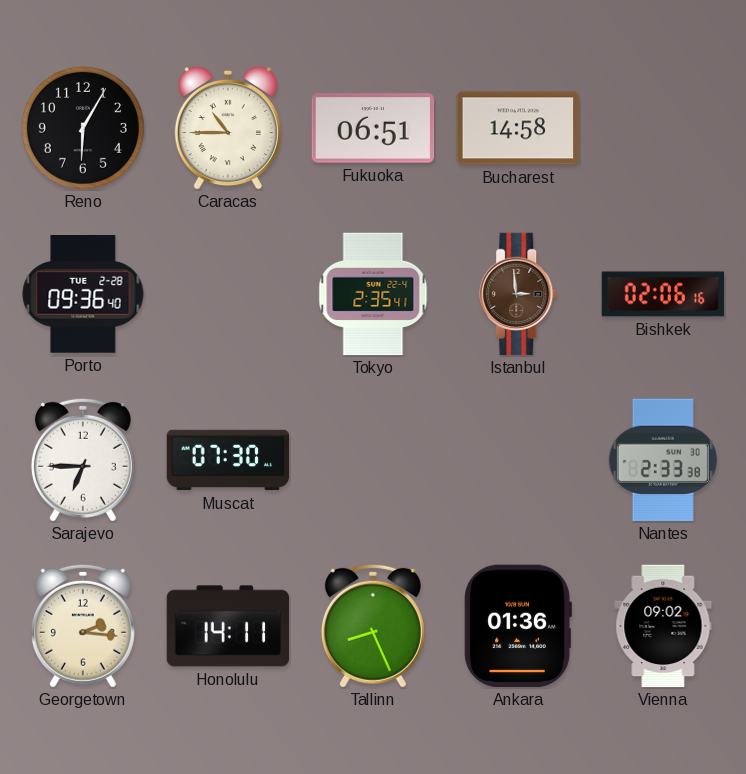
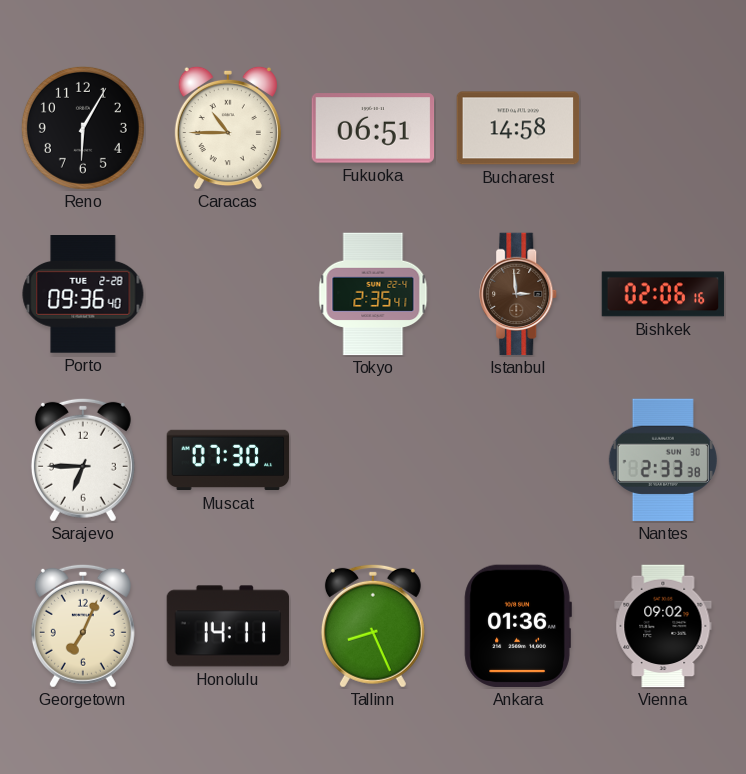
Georgetown: 2:16 -> 7:04
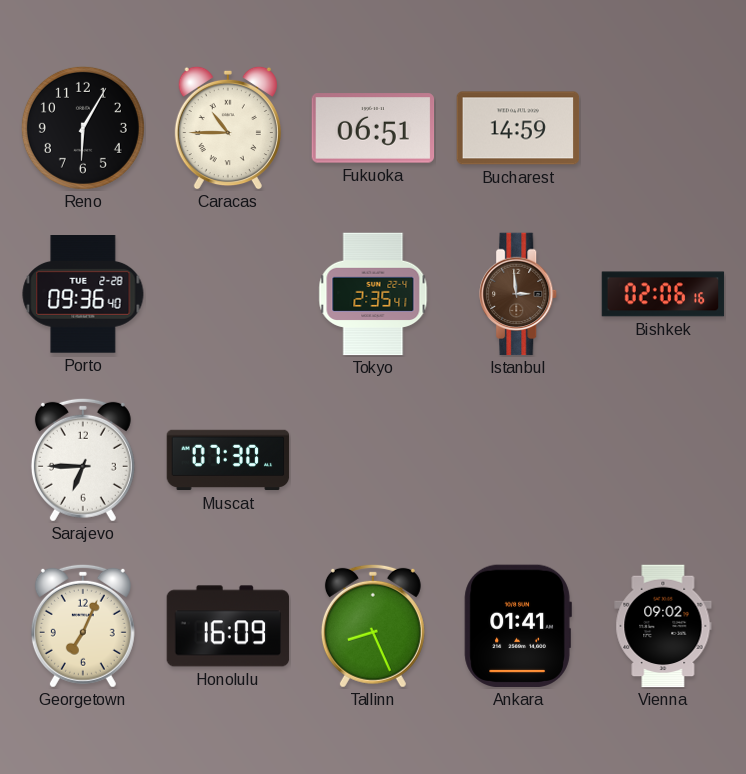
Bucharest: 14:58 -> 14:59
Nantes: 2:33 -> none
Honolulu: 14:11 -> 16:09
Ankara: 01:36 -> 01:41
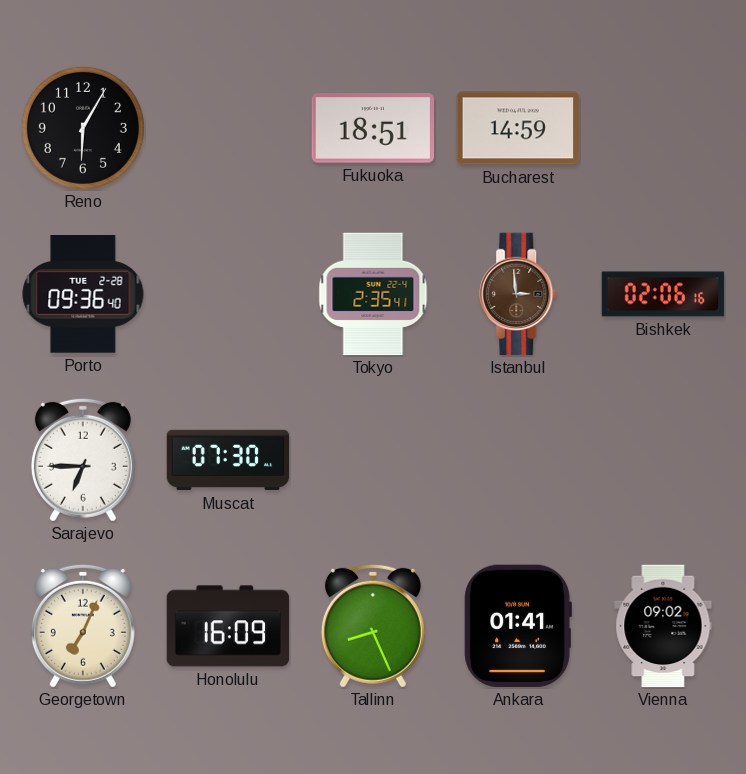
Caracas: 10:45 -> none
Fukuoka: 06:51 -> 18:51
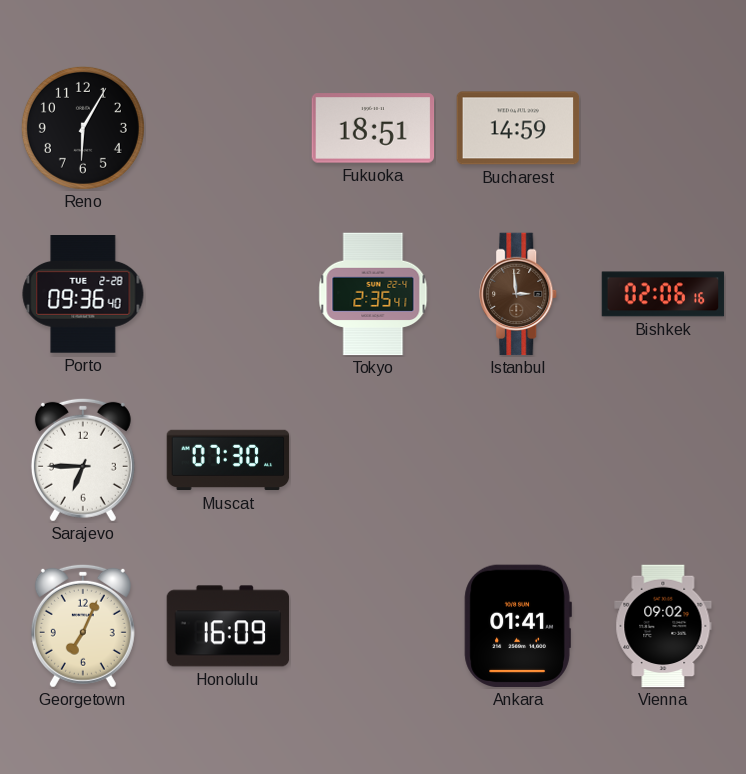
Tallinn: 8:26 -> none
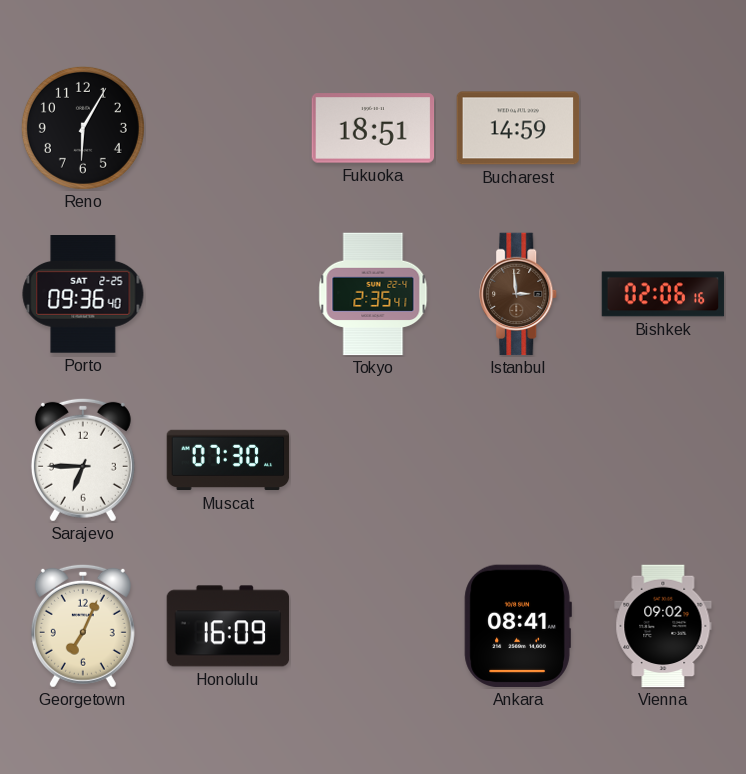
Porto date: TUE 2-28 -> SAT 2-25
Ankara: 01:41 -> 08:41
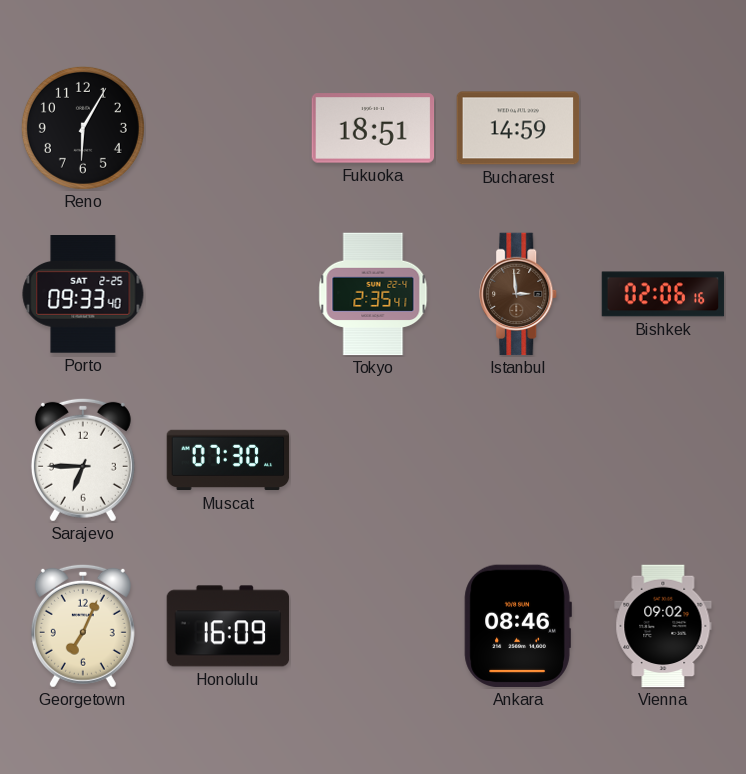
Porto: 09:36 -> 09:33
Ankara: 08:41 -> 08:46
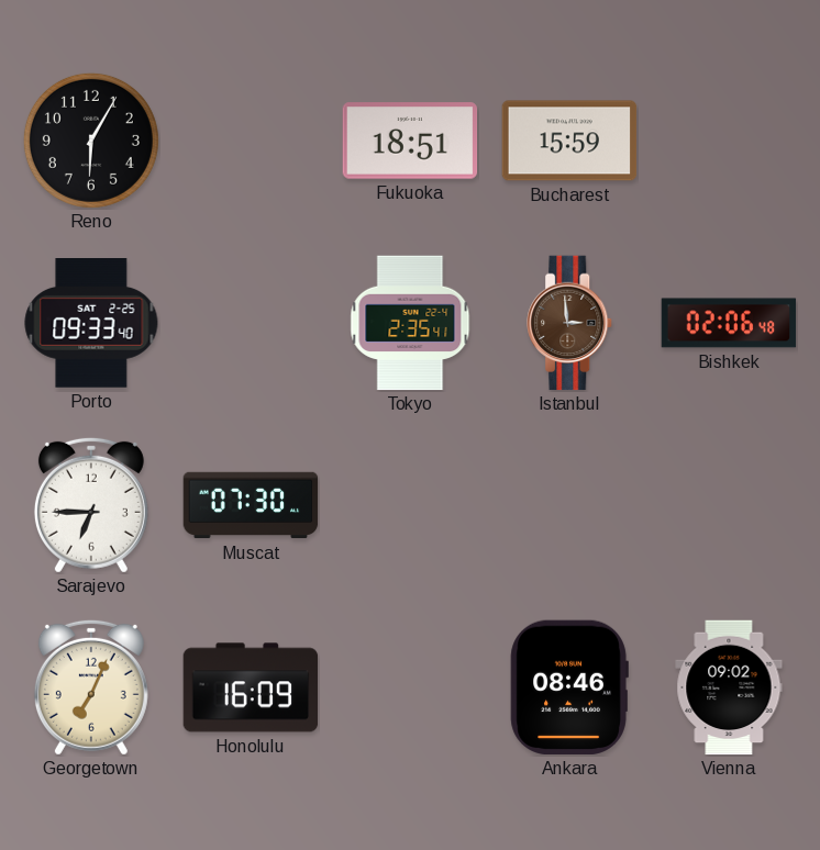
Bucharest: 14:59 -> 15:59
Bishkek: 02:06:16 -> 02:06:48
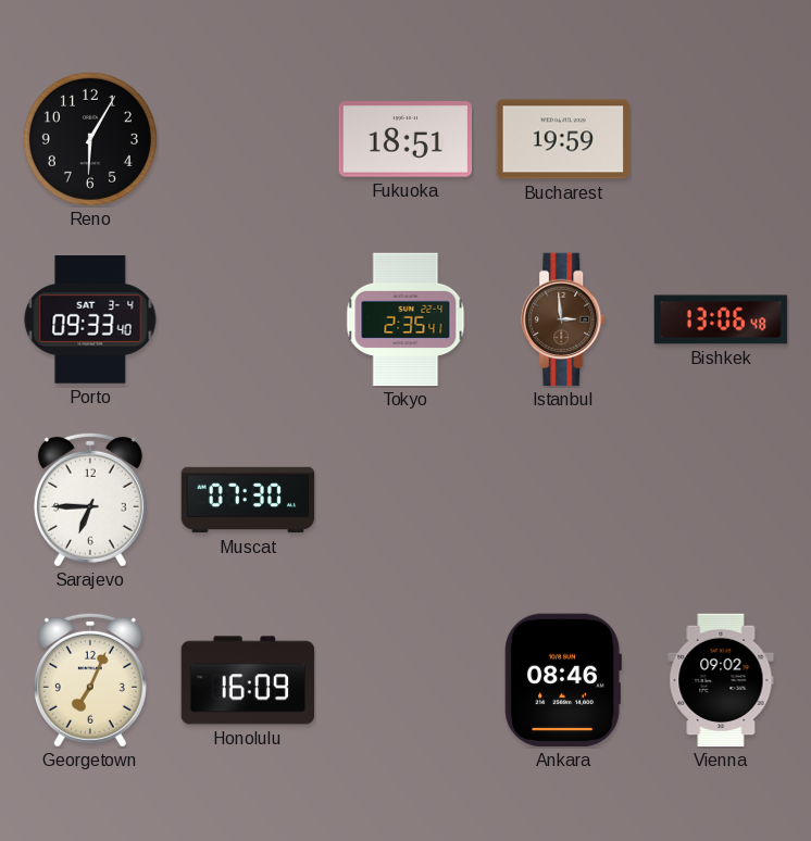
Bucharest: 15:59 -> 19:59
Porto date: SAT 2-25 -> SAT 3-4
Bishkek: 02:06 -> 13:06
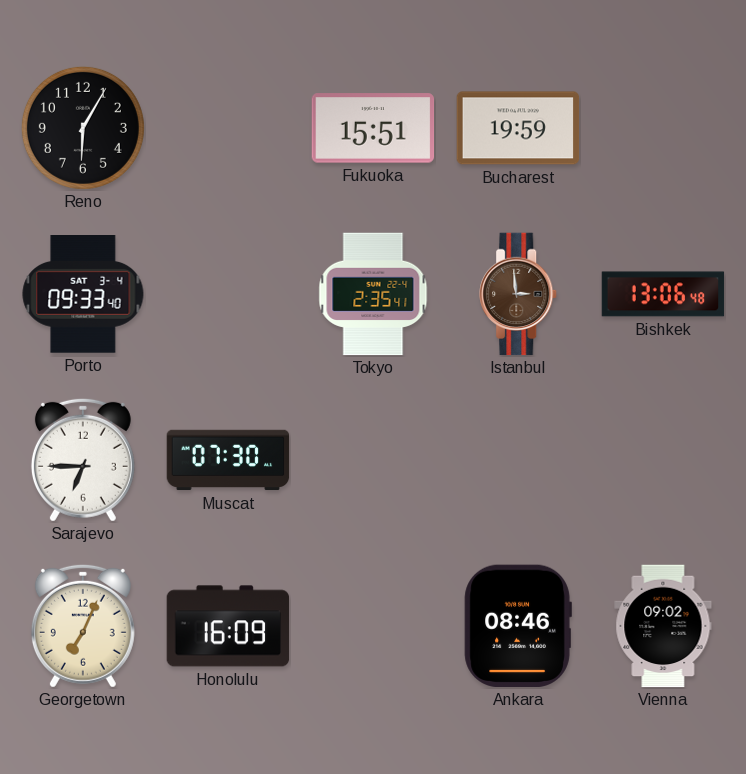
Fukuoka: 18:51 -> 15:51
